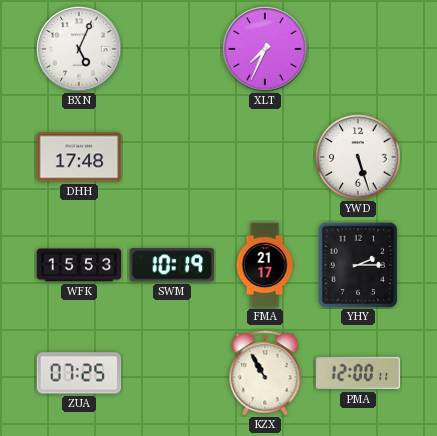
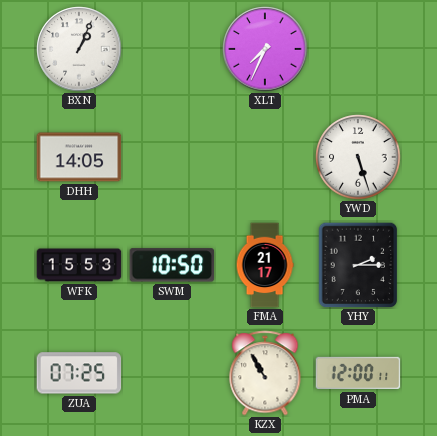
BXN: 5:04 -> 1:04
DHH: 17:48 -> 14:05
SWM: 10:19 -> 10:50
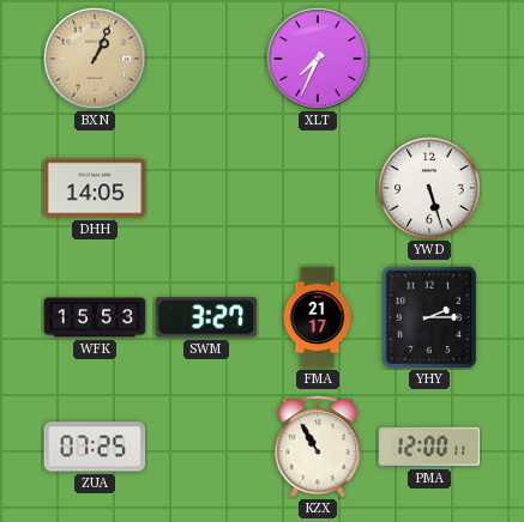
BXN dial: white -> champagne
SWM: 10:50 -> 3:27
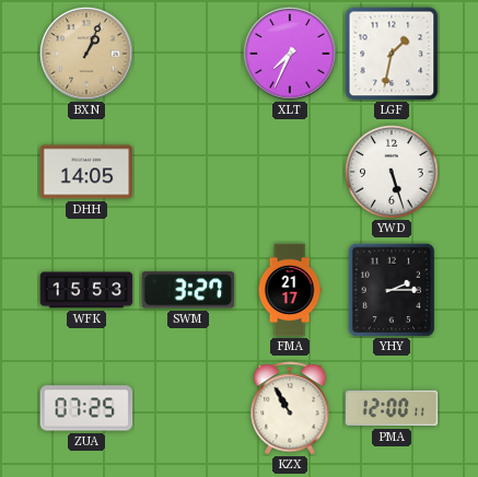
LGF: none -> 1:32
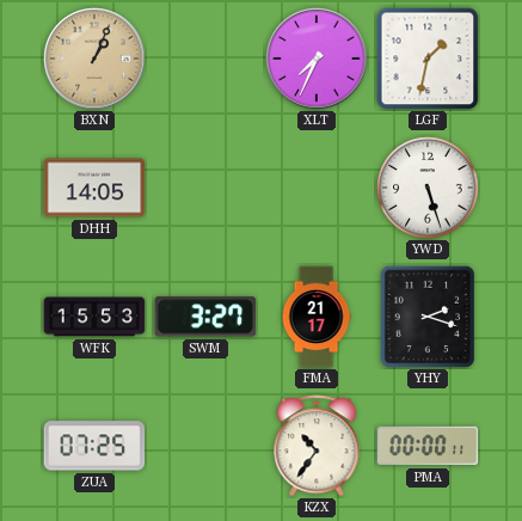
YHY: 2:15 -> 2:18
KZX: 10:55 -> 10:36
PMA: 12:00 -> 00:00
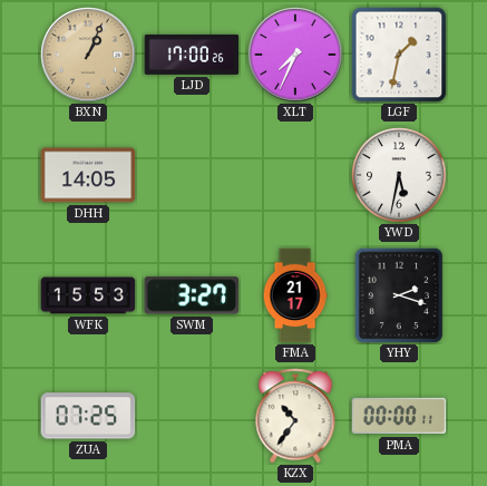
LJD: none -> 17:00
YWD: 5:27 -> 5:32
